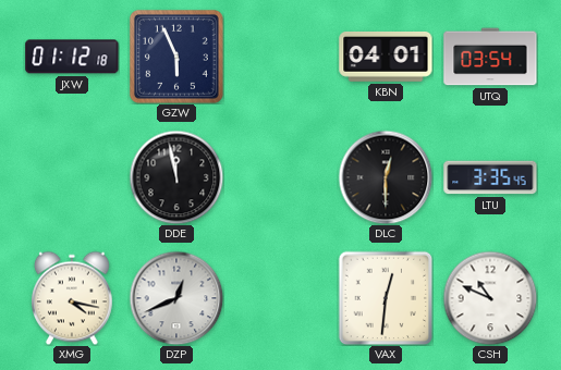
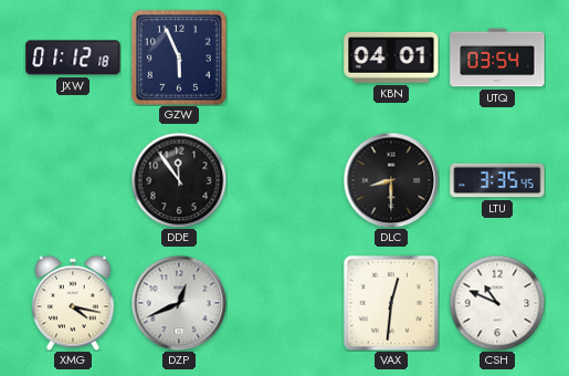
DDE: 11:58 -> 11:54
DLC: 12:30 -> 8:30
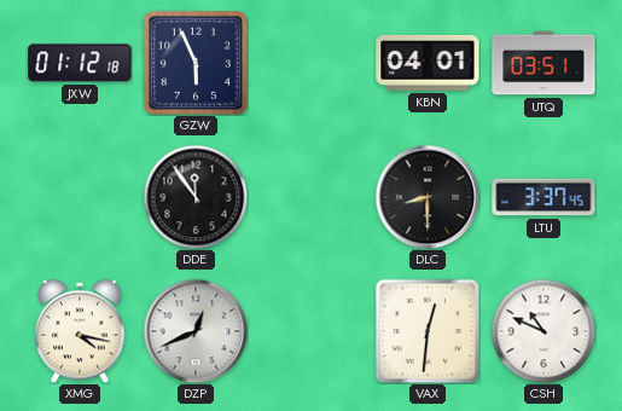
UTQ: 03:54 -> 03:51
LTU: 3:35 -> 3:37
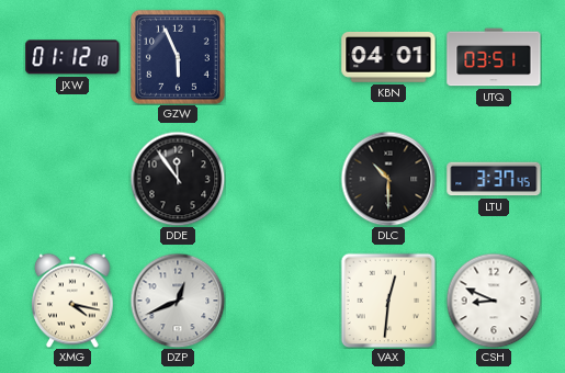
DLC: 8:30 -> 10:30
CSH: 10:49 -> 8:49
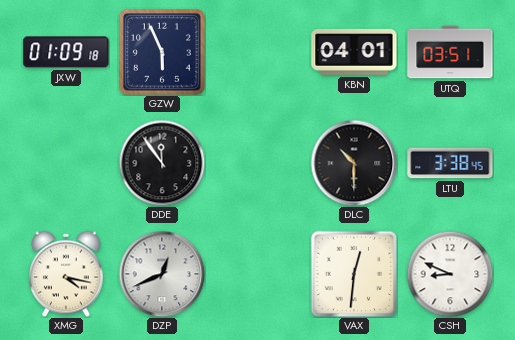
JXW: 01:12 -> 01:09
LTU: 3:37 -> 3:38
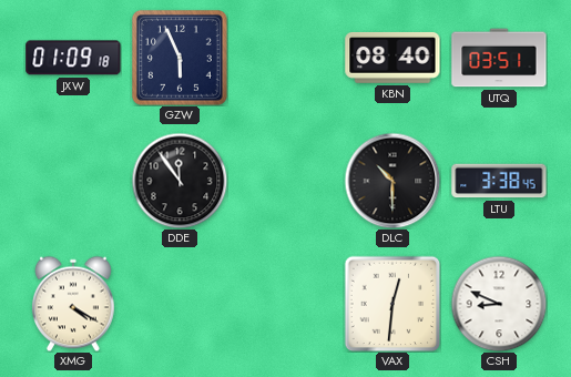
KBN: 04:01 -> 08:40
XMG: 4:17 -> 4:20
DZP: 12:41 -> none
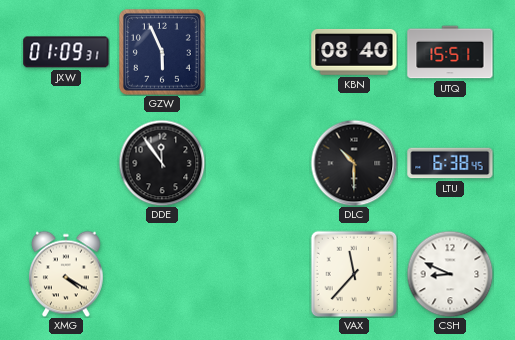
JXW: 01:09:18 -> 01:09:31
UTQ: 03:51 -> 15:51
LTU: 3:38 -> 6:38
VAX: 12:31 -> 11:37
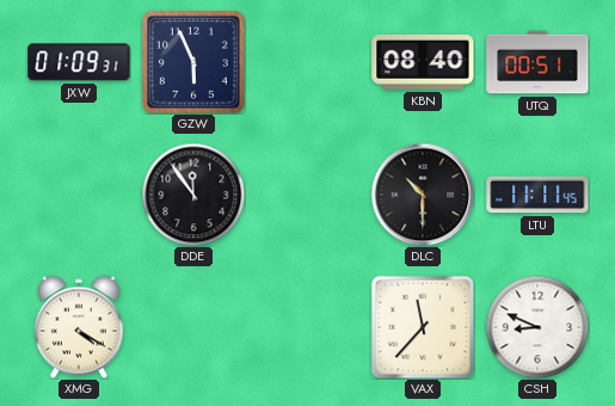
UTQ: 15:51 -> 00:51
LTU: 6:38 -> 11:11
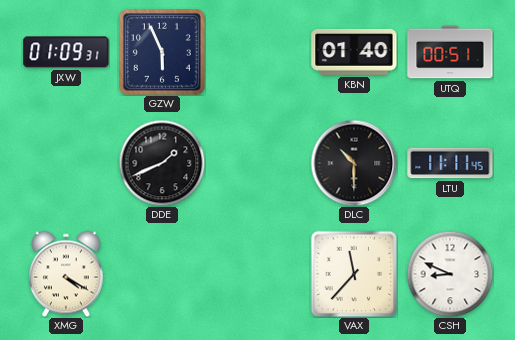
KBN: 08:40 -> 01:40
DDE: 11:54 -> 1:41
